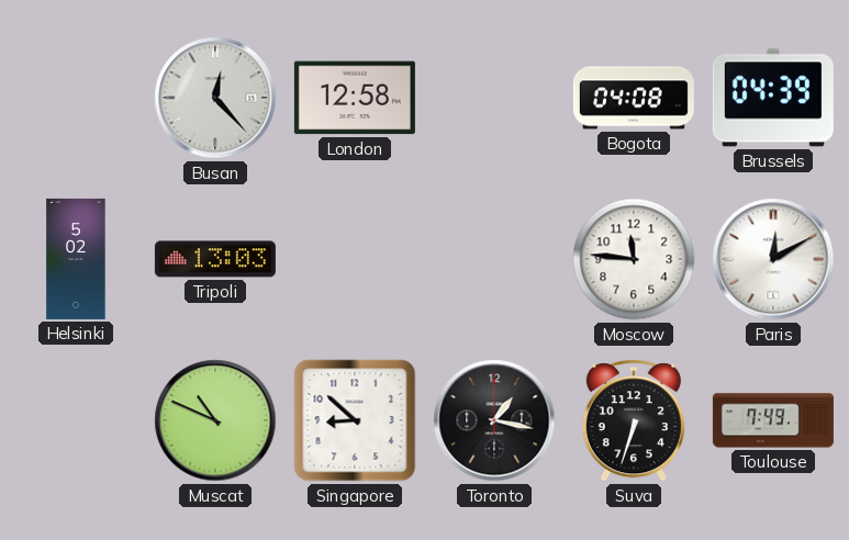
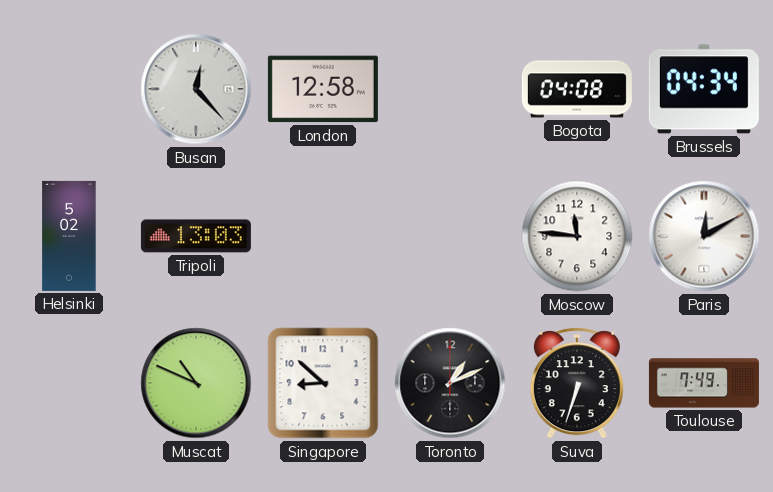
Brussels: 04:39 -> 04:34
Toronto: 1:17 -> 1:11
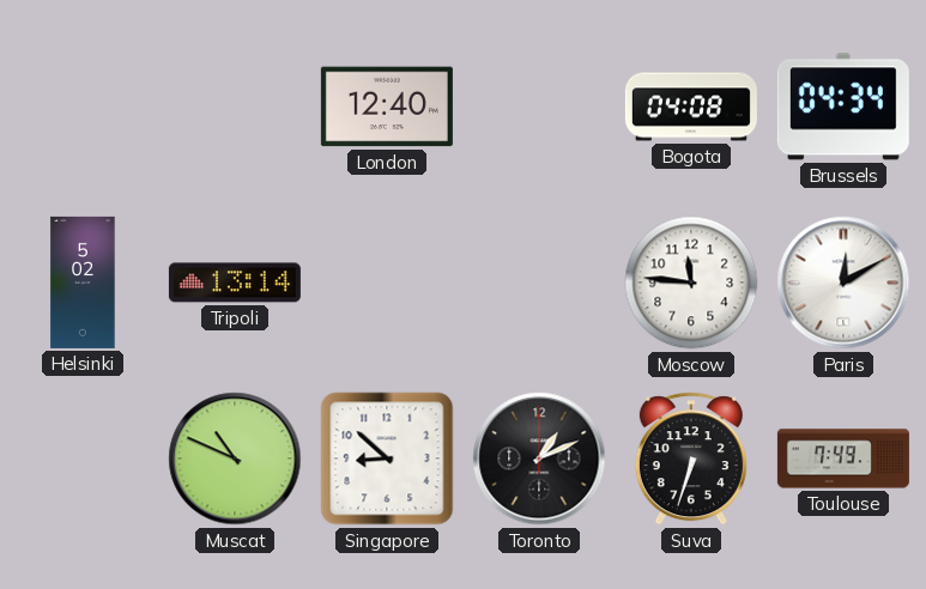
Busan: 12:23 -> none
London: 12:58 -> 12:40
Tripoli: 13:03 -> 13:14
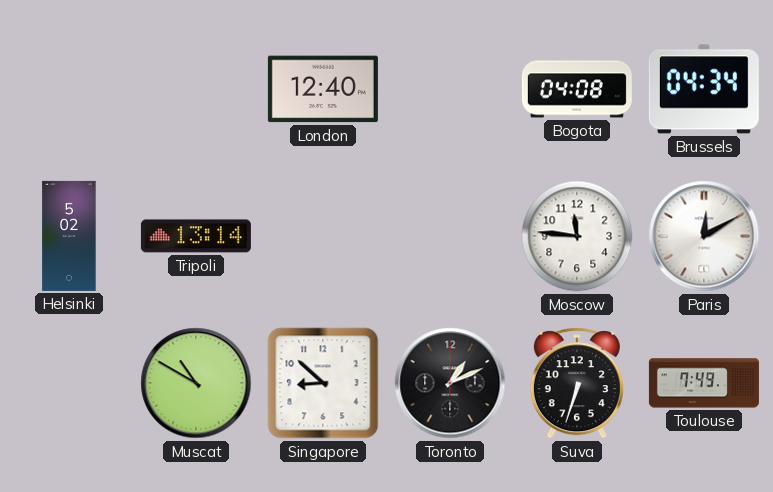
Muscat: 10:49 -> 10:50
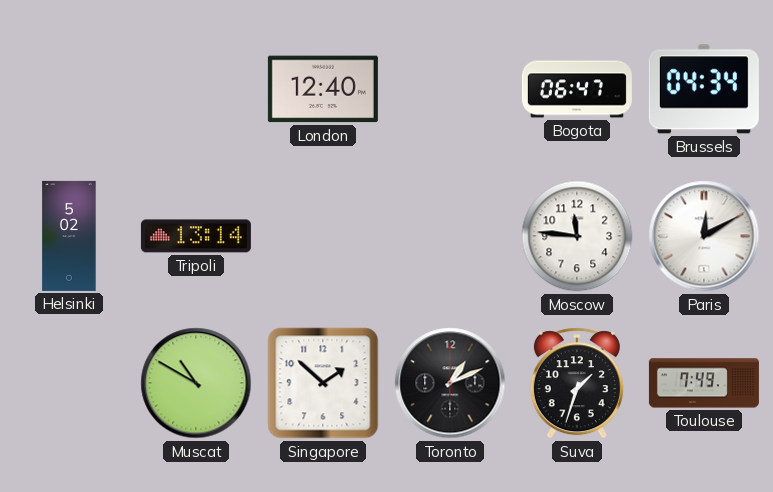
Bogota: 04:08 -> 06:47
Singapore: 8:52 -> 1:52
Suva: 6:33 -> 1:33
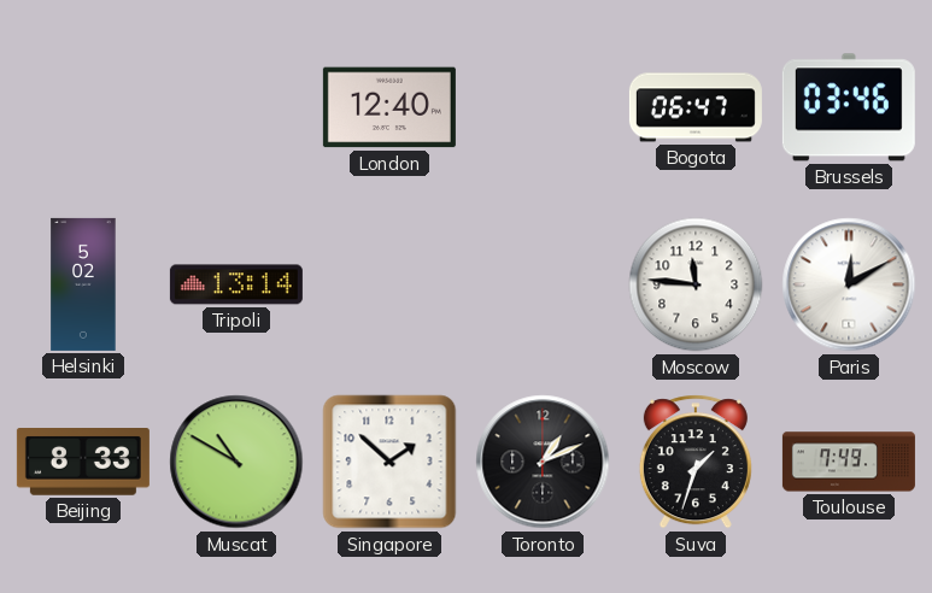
Brussels: 04:34 -> 03:46
Beijing: none -> 8:33
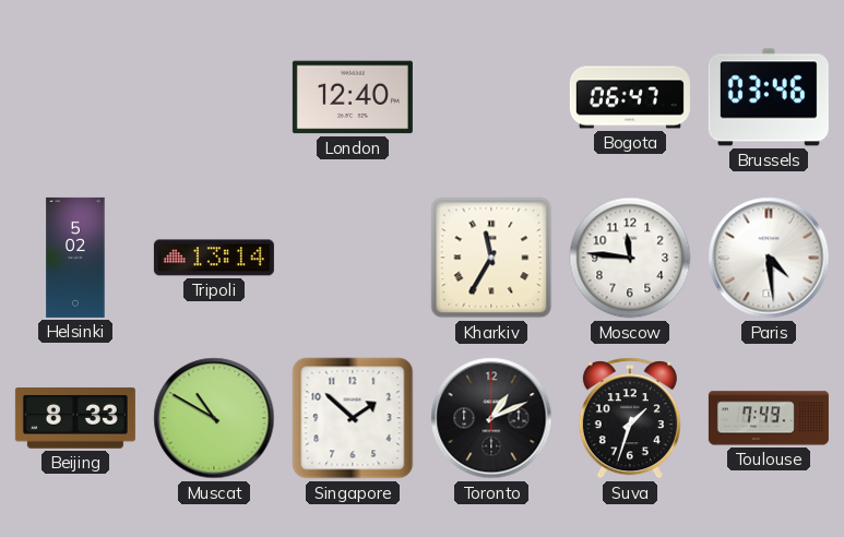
Kharkiv: none -> 11:35
Paris: 12:10 -> 4:29
